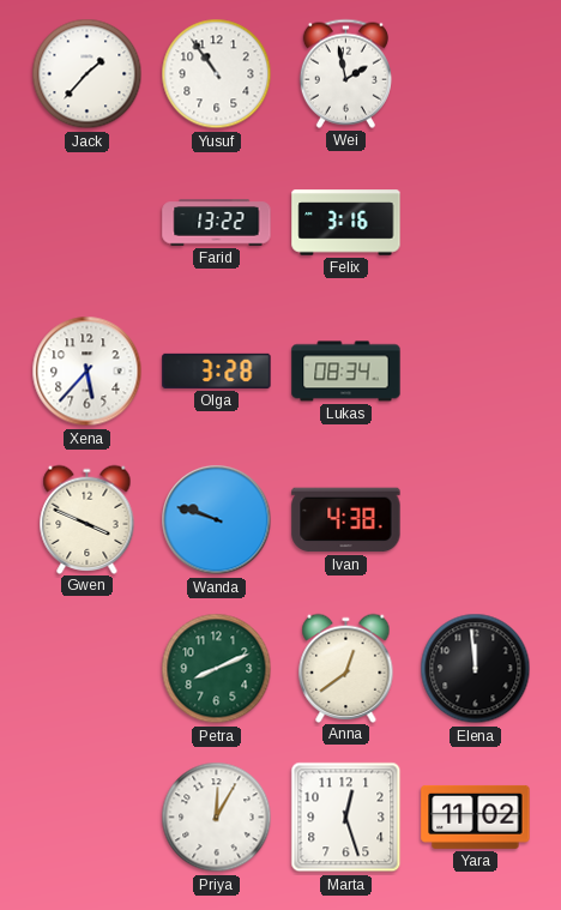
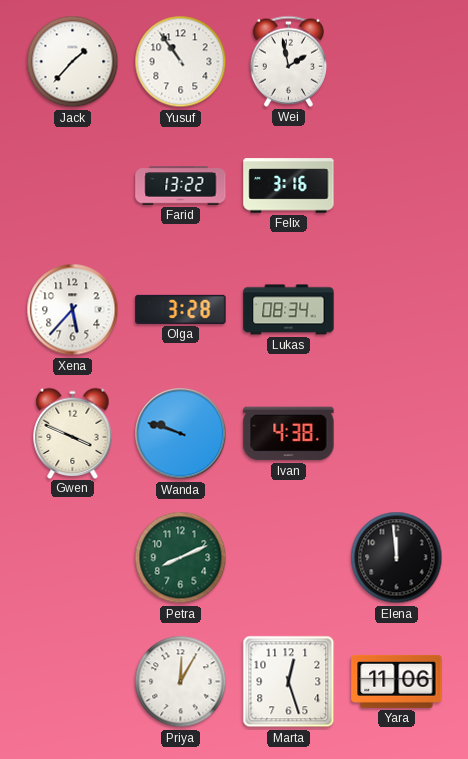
Anna: 12:39 -> none
Yara: 11:02 -> 11:06
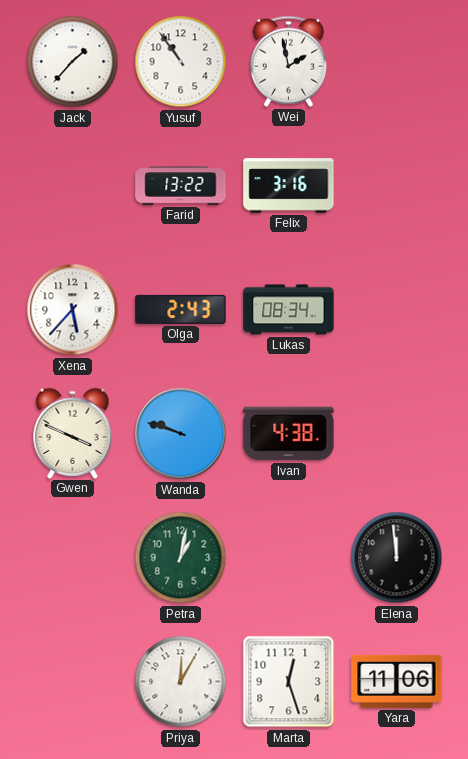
Olga: 3:28 -> 2:43
Petra: 8:11 -> 1:02
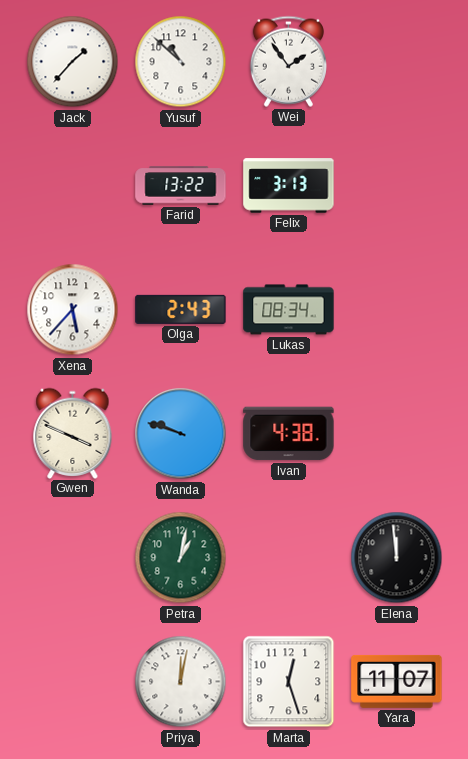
Yusuf: 10:54 -> 10:52
Wei: 1:58 -> 1:54
Felix: 3:16 -> 3:13
Priya: 12:05 -> 12:02
Yara: 11:06 -> 11:07
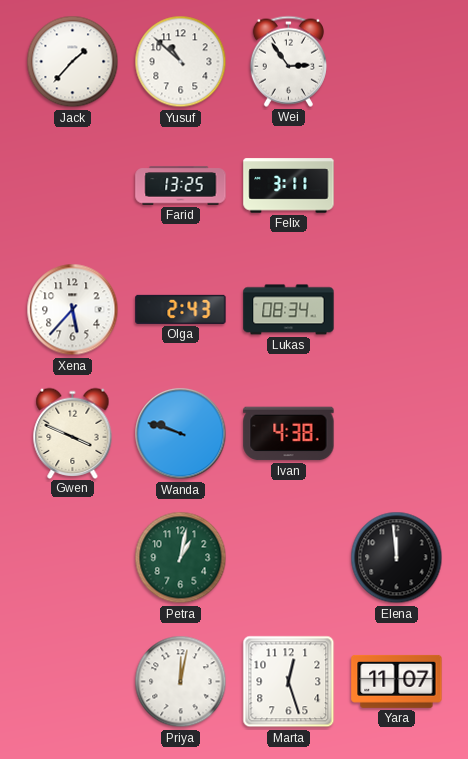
Wei: 1:54 -> 2:54
Farid: 13:22 -> 13:25
Felix: 3:13 -> 3:11
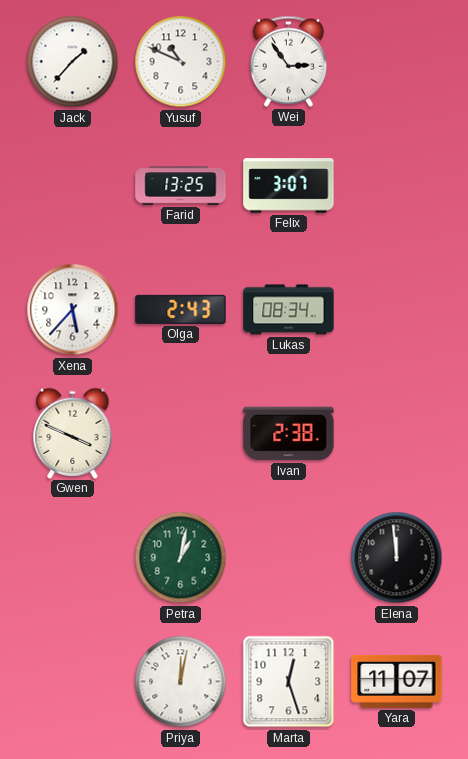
Yusuf: 10:52 -> 10:49
Felix: 3:11 -> 3:07
Wanda: 9:48 -> none
Ivan: 4:38 -> 2:38
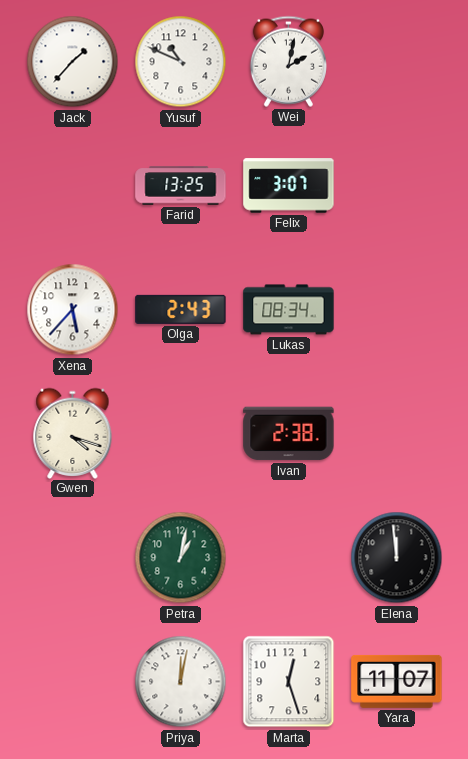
Wei: 2:54 -> 2:02
Gwen: 3:49 -> 4:18
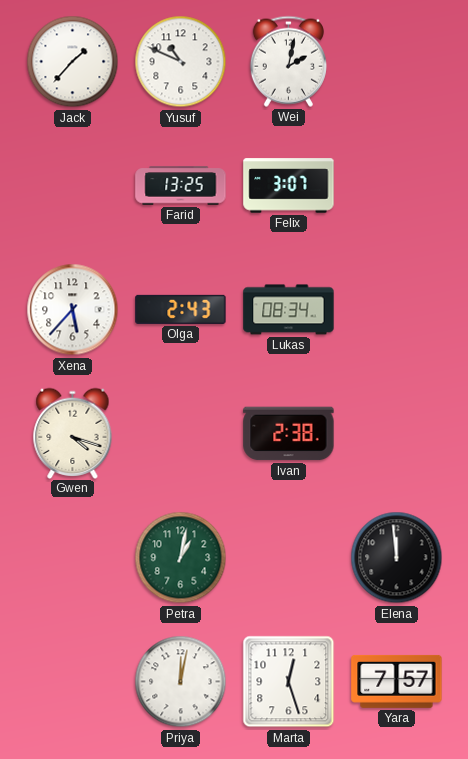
Yara: 11:07 -> 7:57
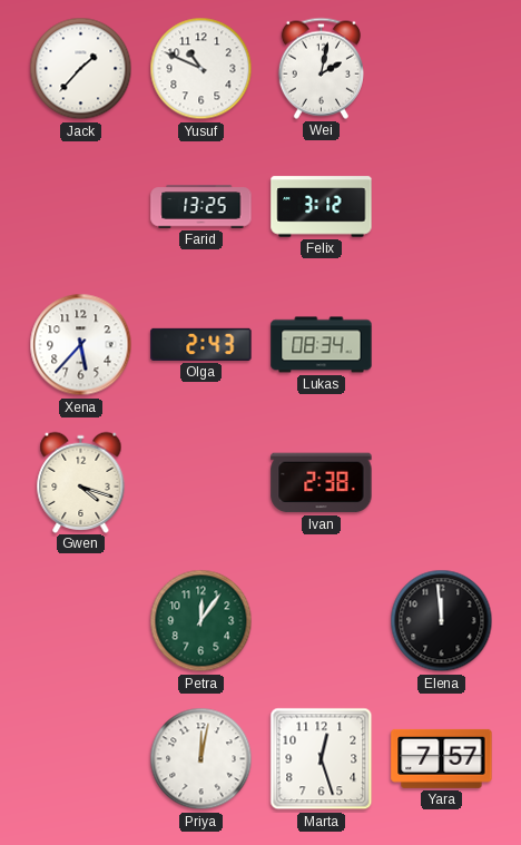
Felix: 3:07 -> 3:12
Petra: 1:02 -> 12:06
